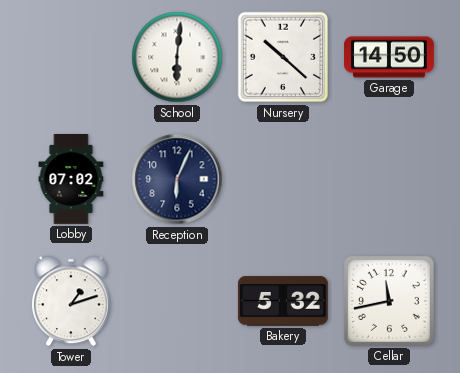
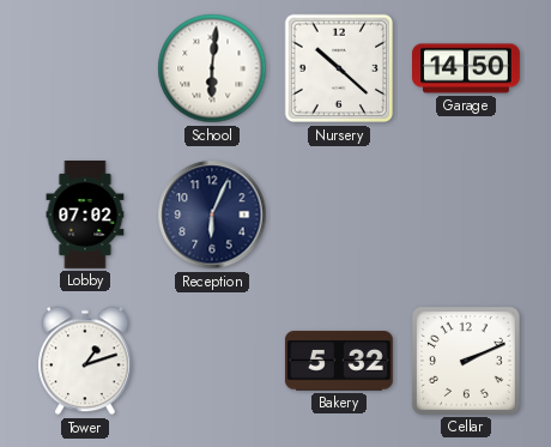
Cellar: 11:43 -> 2:11
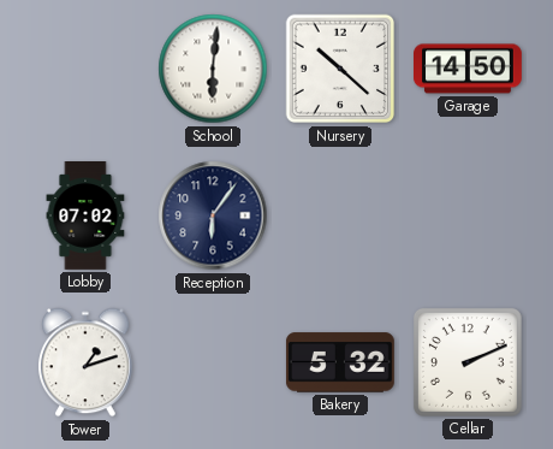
Reception: 6:04 -> 6:06
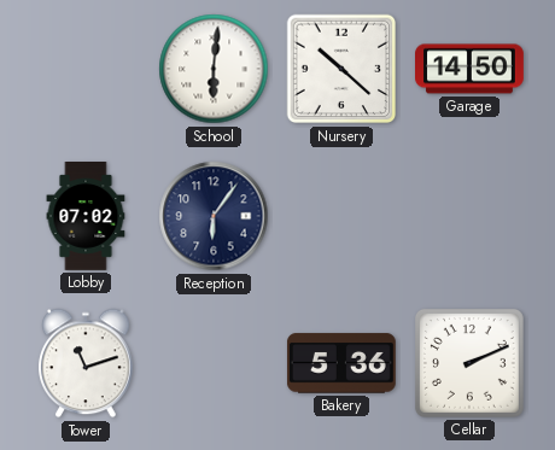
Tower: 1:12 -> 11:12
Bakery: 5:32 -> 5:36
